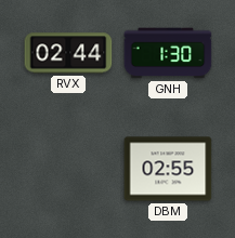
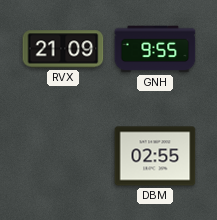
RVX: 02:44 -> 21:09
GNH: 1:30 -> 9:55
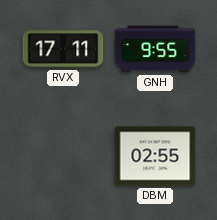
RVX: 21:09 -> 17:11
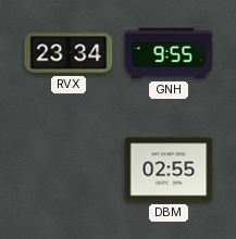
RVX: 17:11 -> 23:34
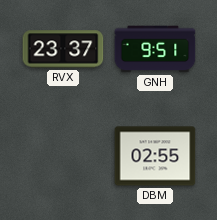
RVX: 23:34 -> 23:37
GNH: 9:55 -> 9:51
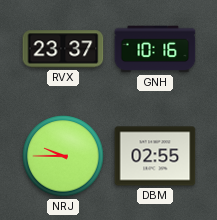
GNH: 9:51 -> 10:16
NRJ: none -> 9:45
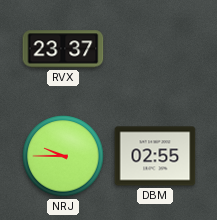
GNH: 10:16 -> none
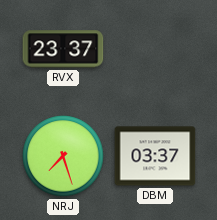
NRJ: 9:45 -> 7:27
DBM: 02:55 -> 03:37
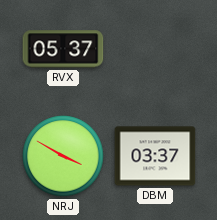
RVX: 23:37 -> 05:37
NRJ: 7:27 -> 3:50
